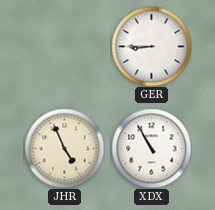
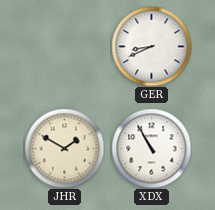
GER: 8:45 -> 8:41
JHR: 4:56 -> 1:50
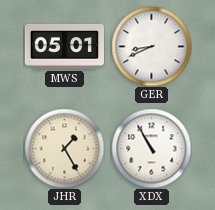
MWS: none -> 05:01
JHR: 1:50 -> 1:25
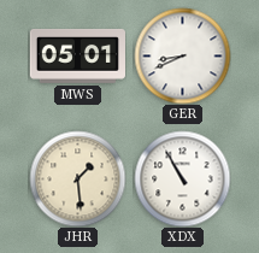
JHR: 1:25 -> 1:29
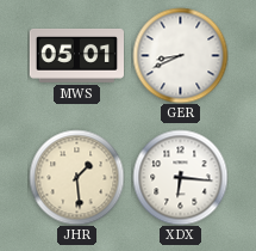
XDX: 10:55 -> 6:16
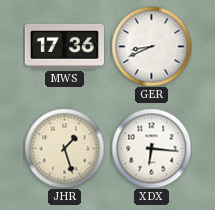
MWS: 05:01 -> 17:36
JHR: 1:29 -> 1:27
